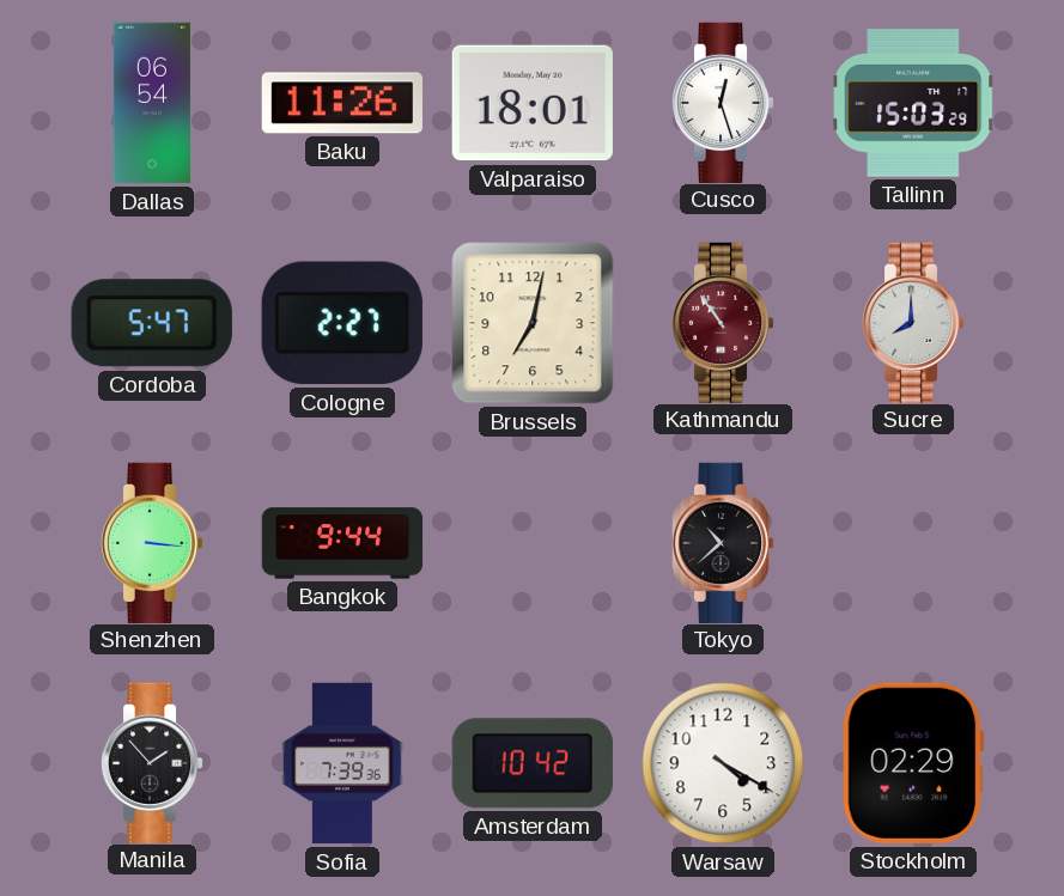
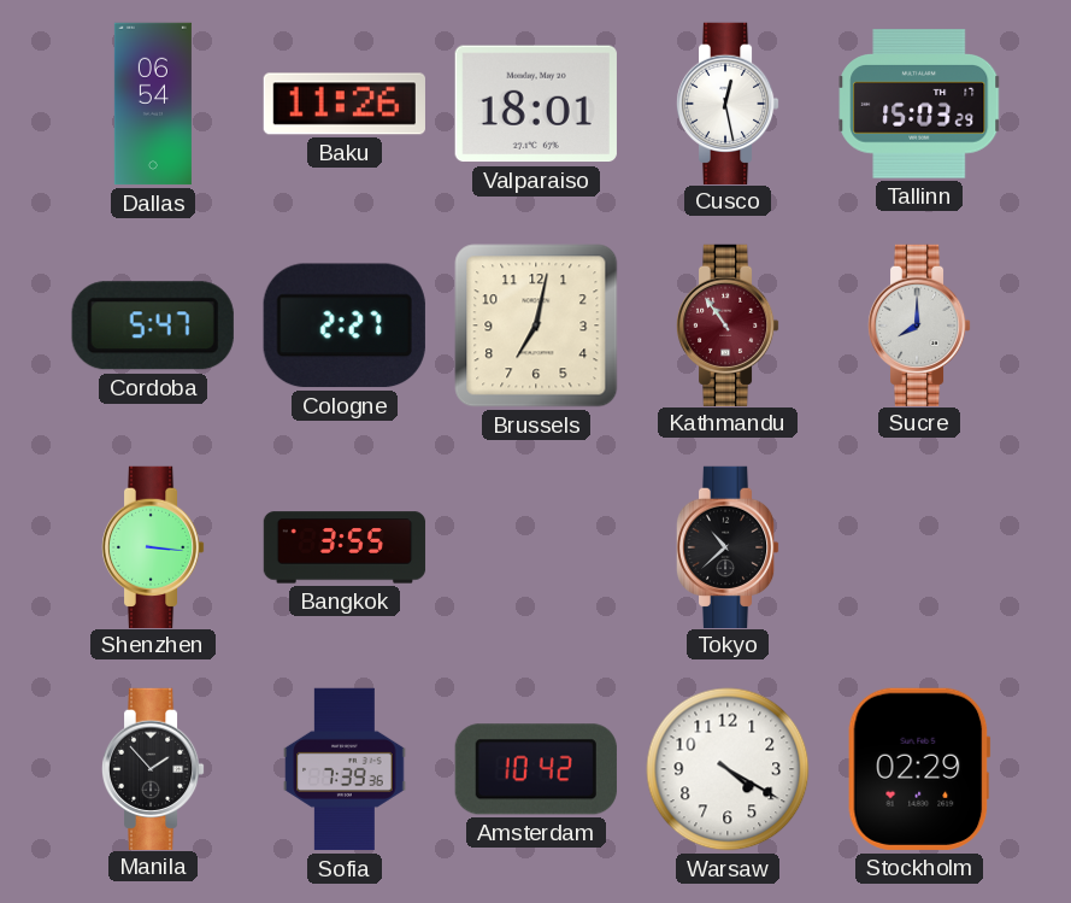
Cusco: 12:27 -> 12:28
Bangkok: 9:44 -> 3:55
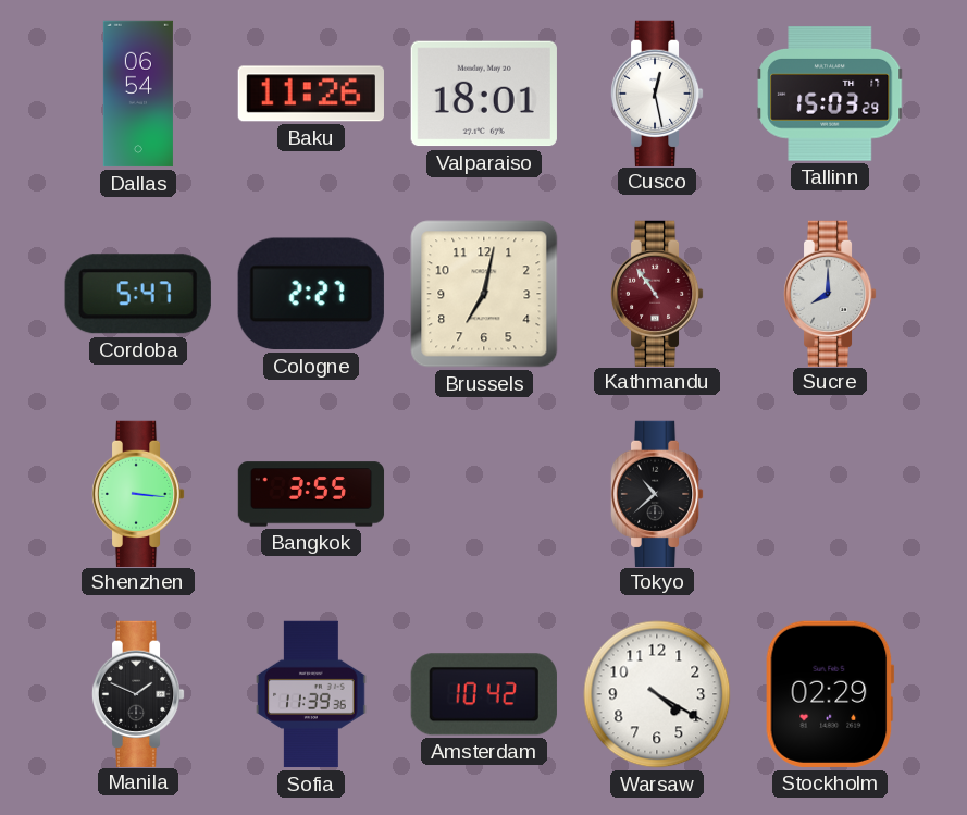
Manila: 1:53 -> 1:49
Sofia: 7:39 -> 11:39
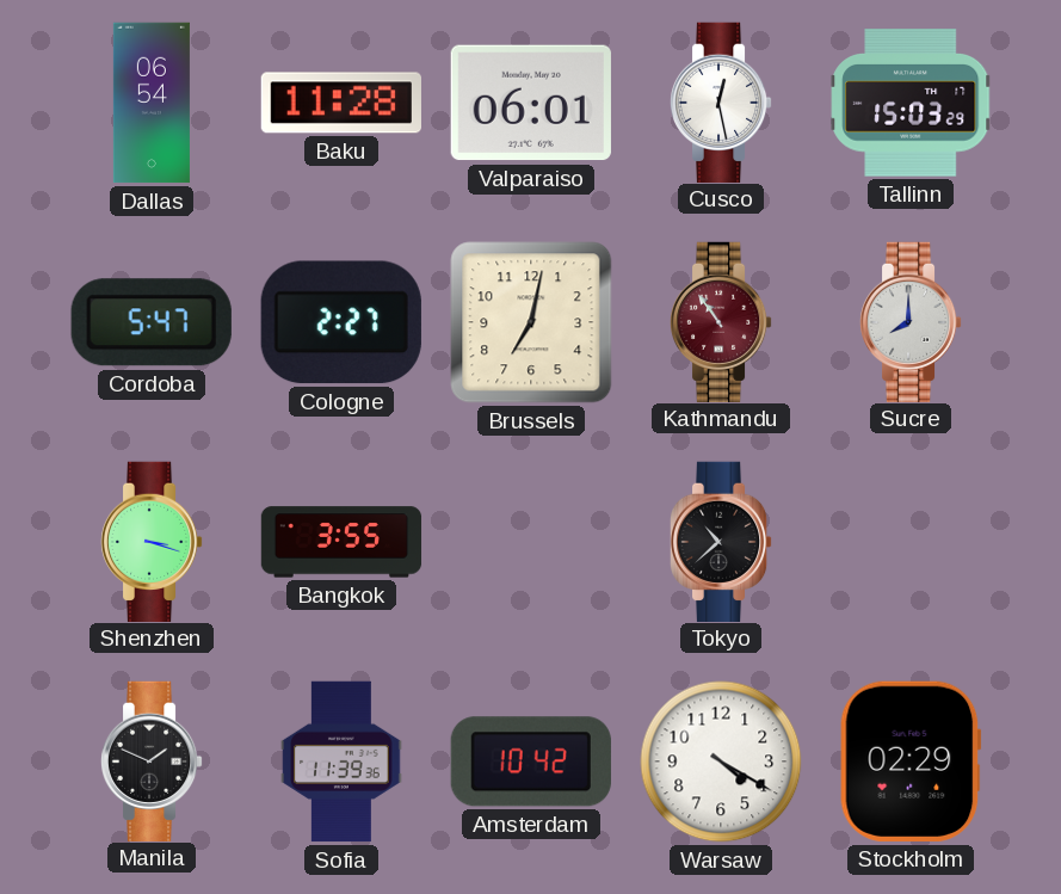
Baku: 11:26 -> 11:28
Valparaiso: 18:01 -> 06:01
Shenzhen: 3:16 -> 3:18
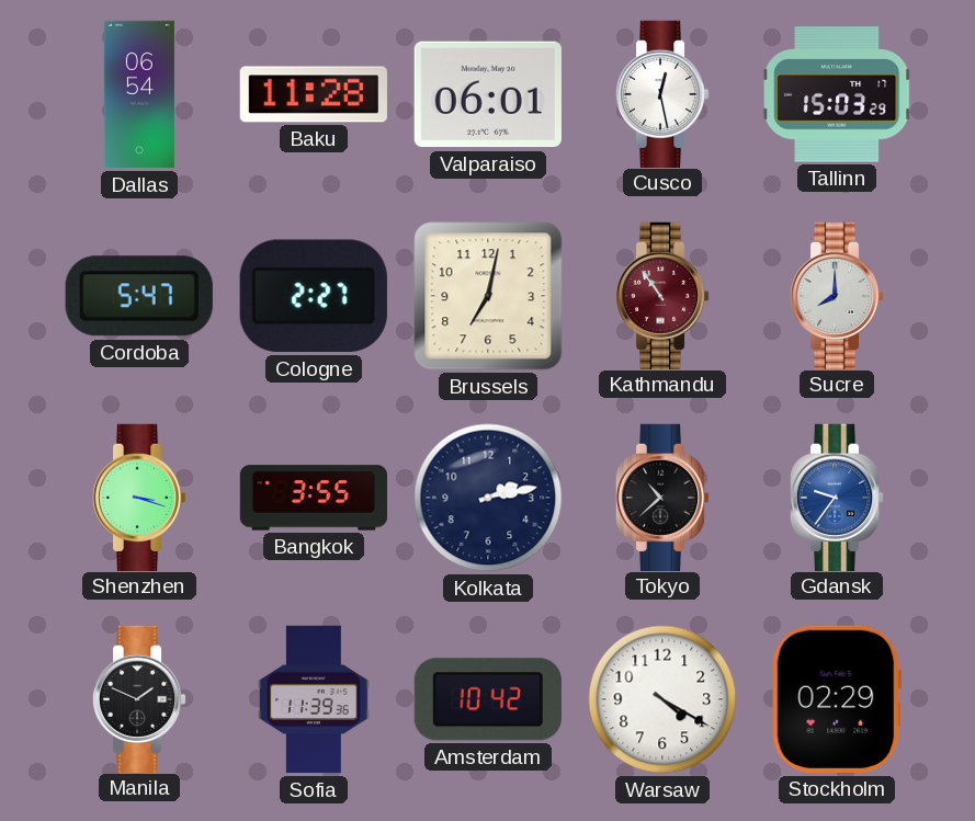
Kolkata: none -> 2:13
Gdansk: none -> 9:36
